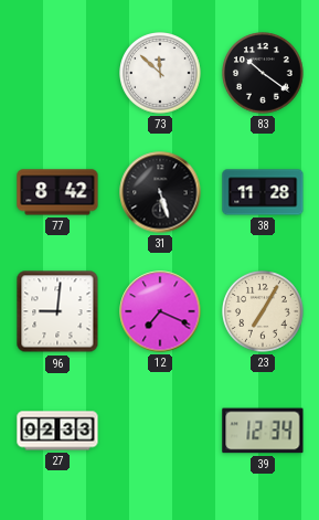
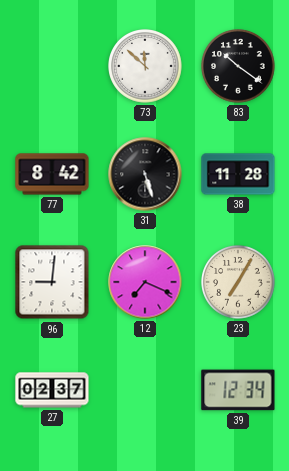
27: 02:33 -> 02:37
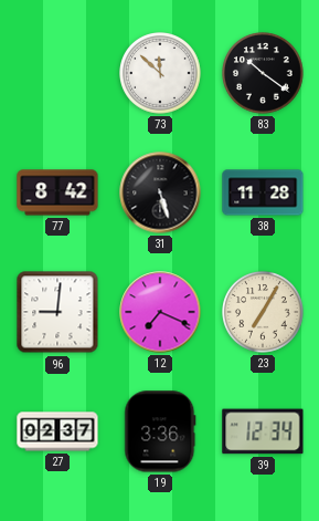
19: none -> 3:36
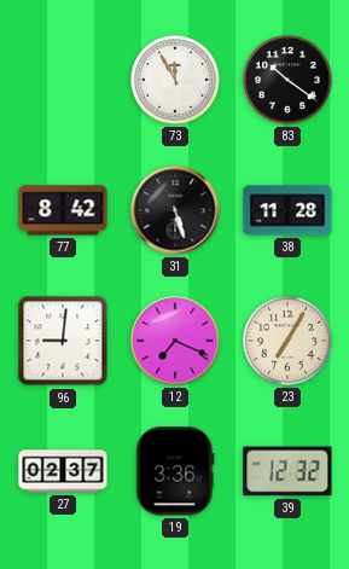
73: 11:52 -> 11:55
39: 12:34 -> 12:32
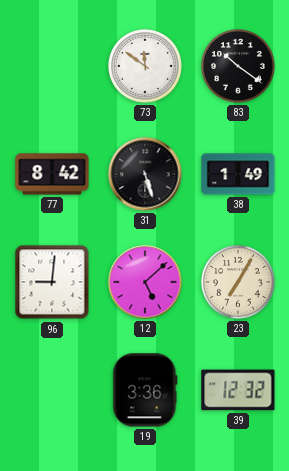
73: 11:55 -> 11:51
38: 11:28 -> 1:49
12: 7:19 -> 5:08
27: 02:37 -> none
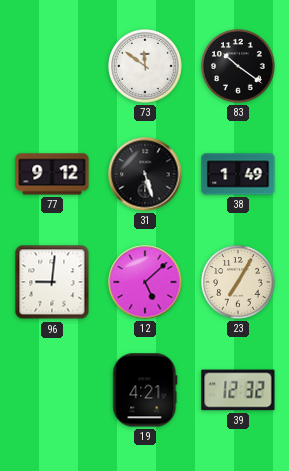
77: 8:42 -> 9:12
19: 3:36 -> 4:21
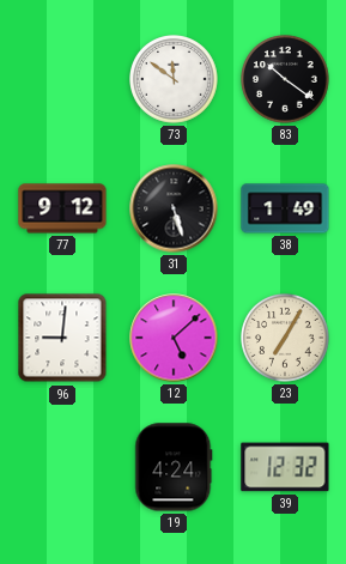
19: 4:21 -> 4:24
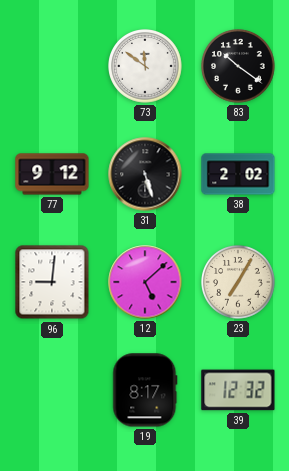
38: 1:49 -> 2:02
19: 4:24 -> 8:17
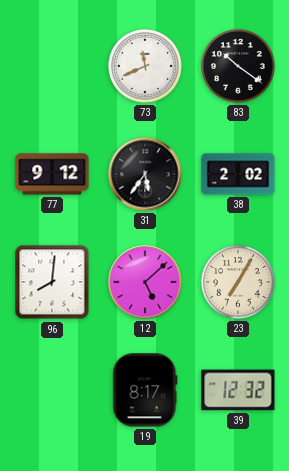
73: 11:51 -> 11:41
31: 5:27 -> 5:36
96: 9:01 -> 8:01
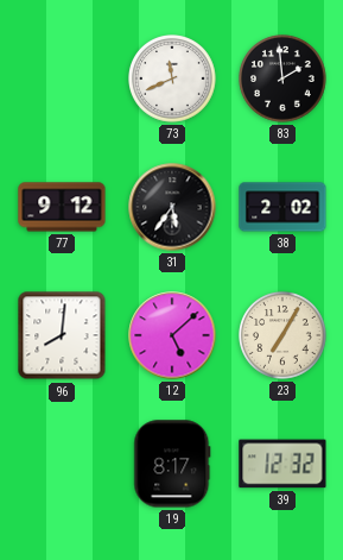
83: 10:21 -> 1:59
